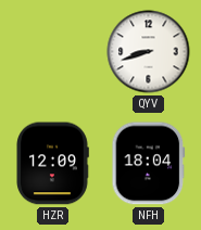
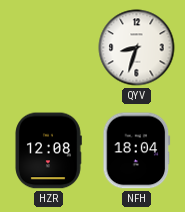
QYV: 8:42 -> 8:33
HZR: 12:09 -> 12:08
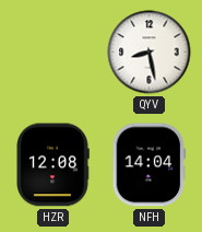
QYV: 8:33 -> 8:28
NFH: 18:04 -> 14:04
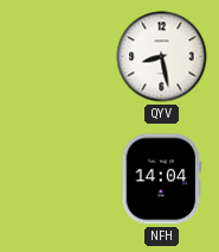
HZR: 12:08 -> none
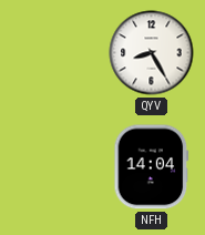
QYV: 8:28 -> 8:25
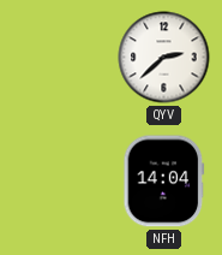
QYV: 8:25 -> 2:38
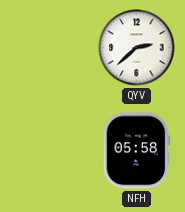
NFH: 14:04 -> 05:58
